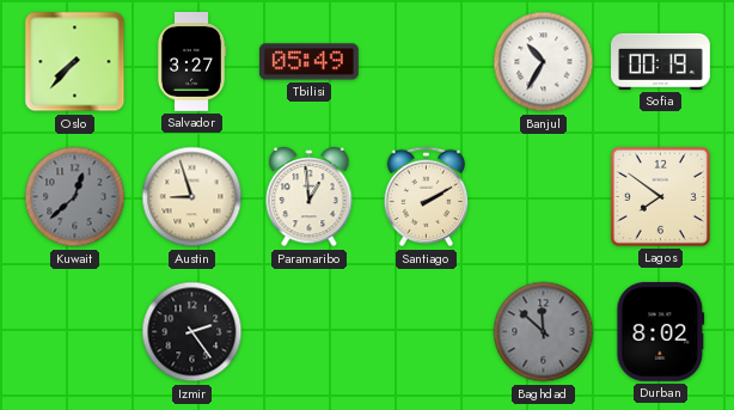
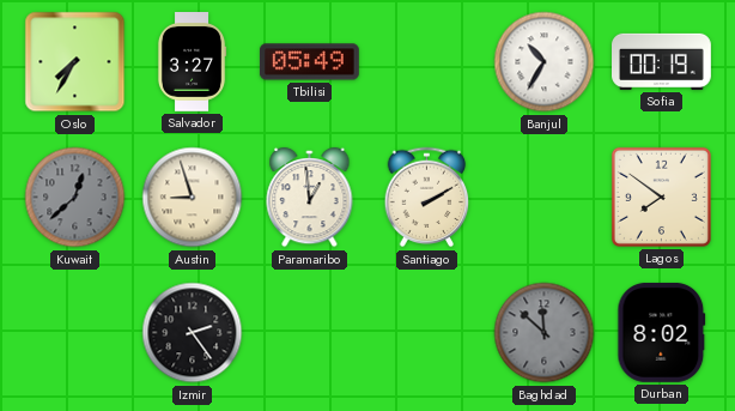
Oslo: 7:37 -> 7:35
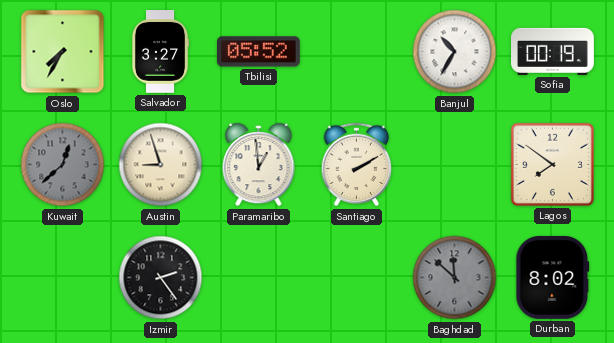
Tbilisi: 05:49 -> 05:52
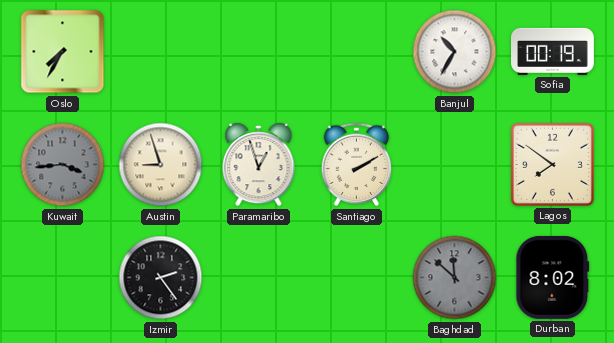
Salvador: 3:27 -> none
Tbilisi: 05:52 -> none
Kuwait: 12:38 -> 3:44
Paramaribo: 12:59 -> 12:57
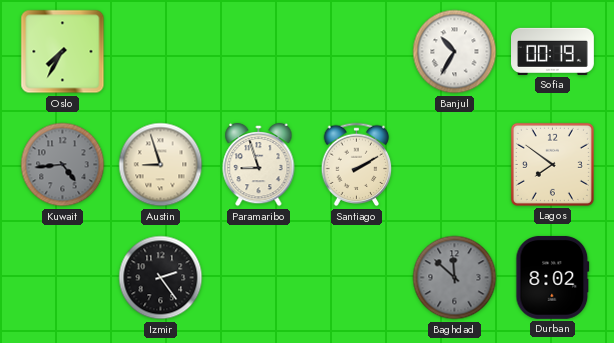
Kuwait: 3:44 -> 4:44
Paramaribo: 12:57 -> 8:57
